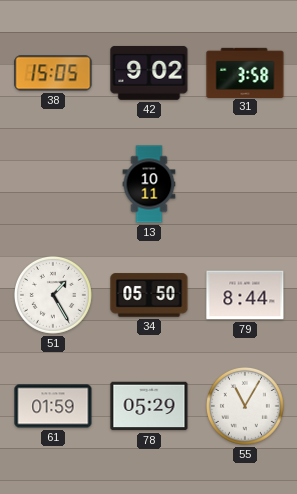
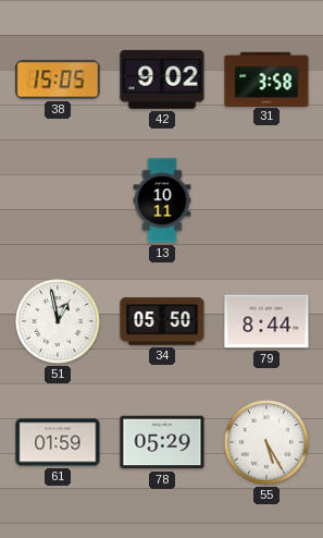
51: 1:25 -> 12:58
55: 11:05 -> 5:25
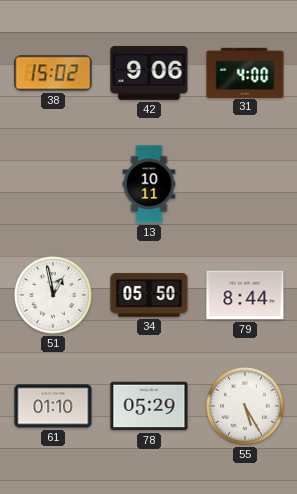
38: 15:05 -> 15:02
42: 9:02 -> 9:06
31: 3:58 -> 4:00
61: 01:59 -> 01:10
